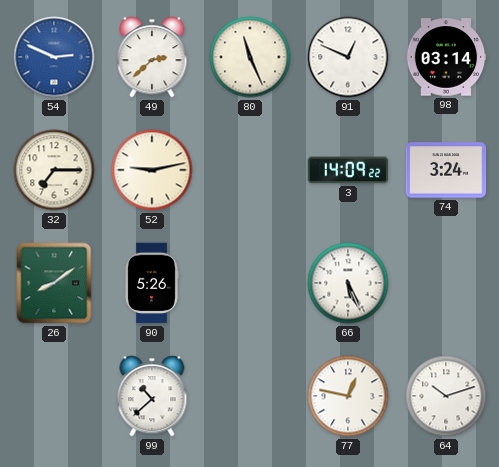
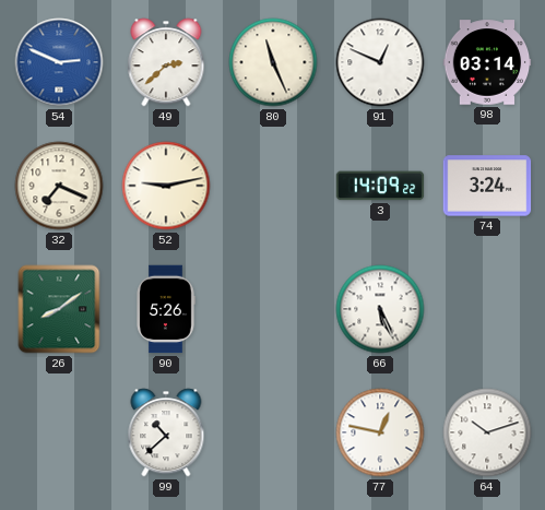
32: 7:15 -> 7:19
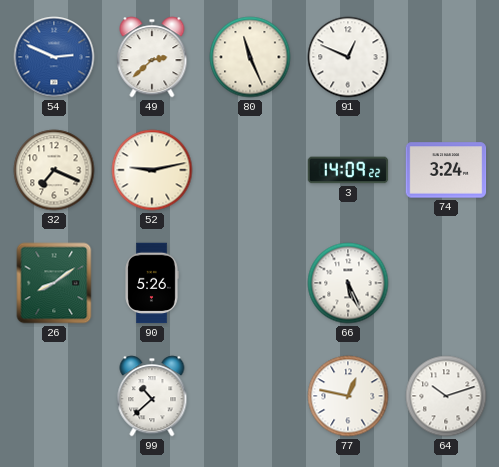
98: 03:14 -> none
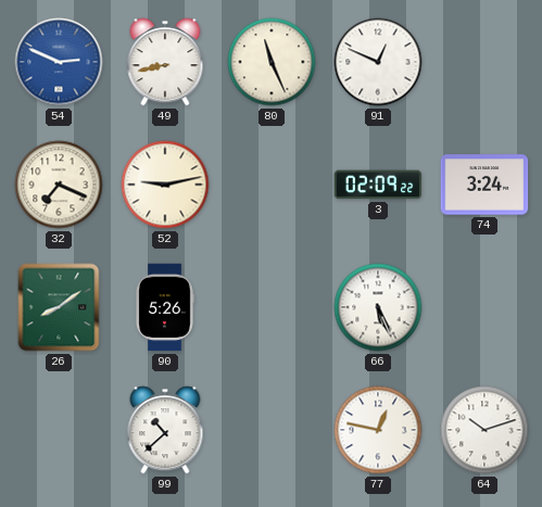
49: 2:38 -> 8:43
3: 14:09 -> 02:09
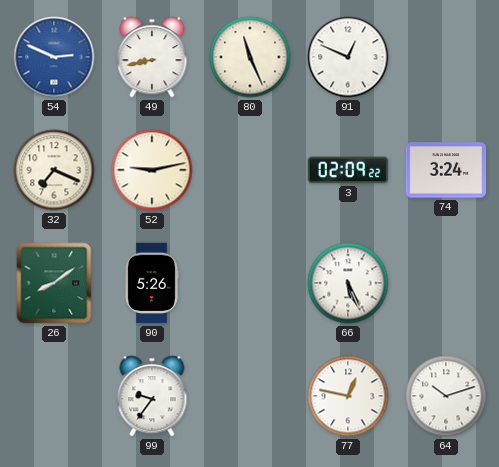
99: 10:38 -> 9:36
